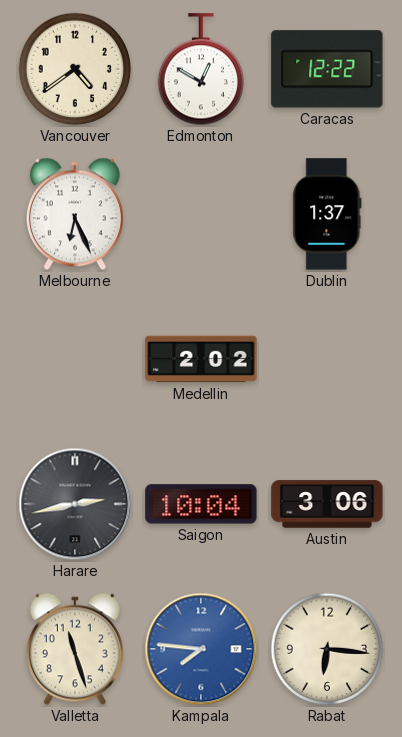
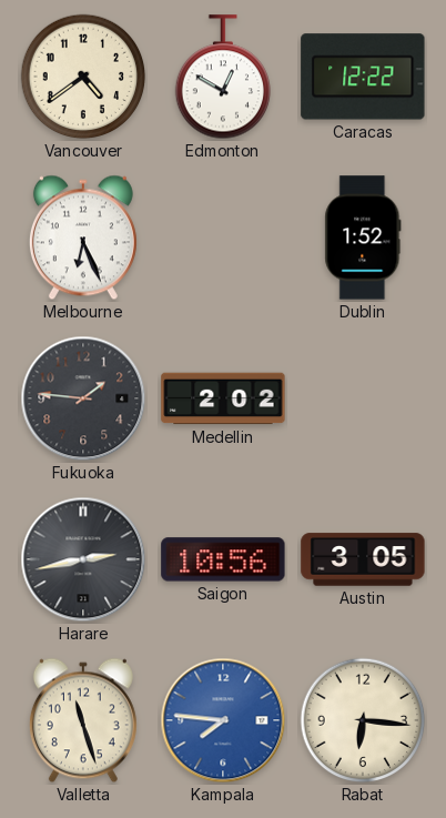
Dublin: 1:37 -> 1:52
Fukuoka: none -> 1:46
Saigon: 10:04 -> 10:56
Austin: 3:06 -> 3:05
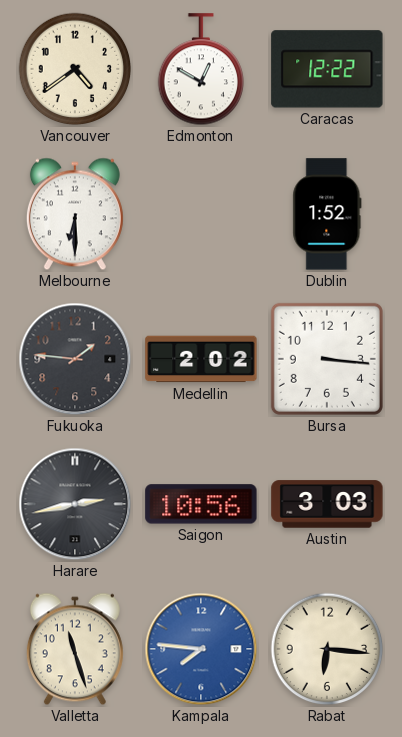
Melbourne: 6:26 -> 6:30
Bursa: none -> 3:16
Austin: 3:05 -> 3:03
